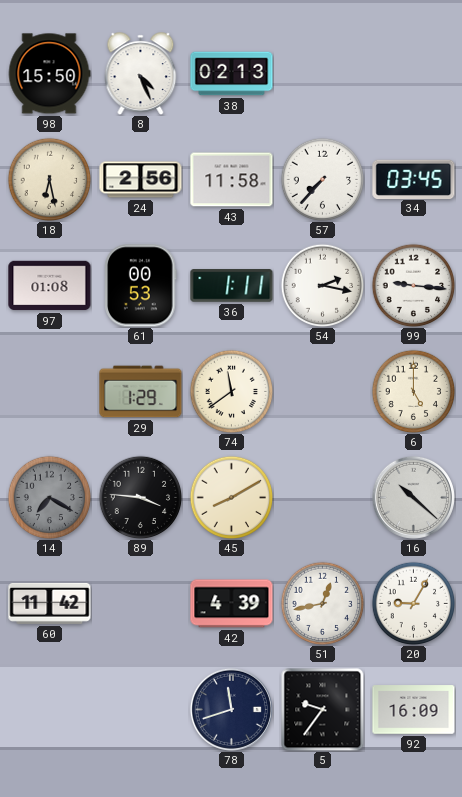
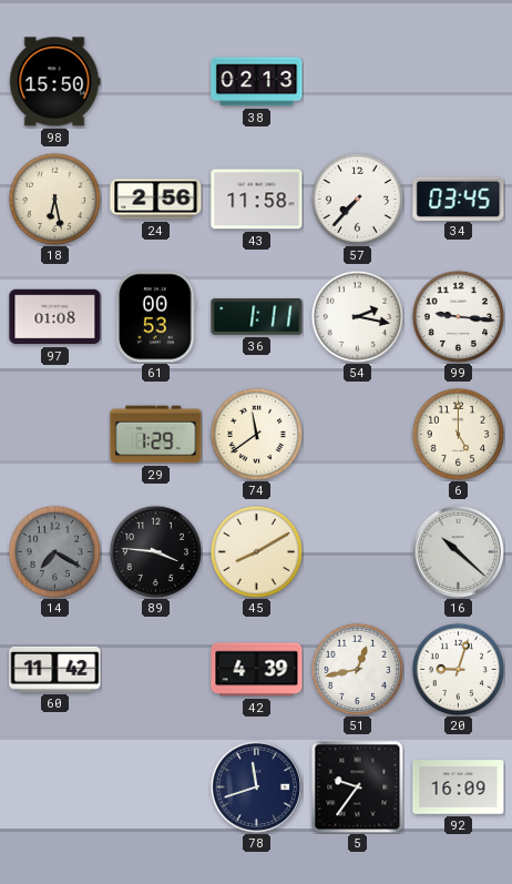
8: 4:26 -> none
20: 9:05 -> 9:03
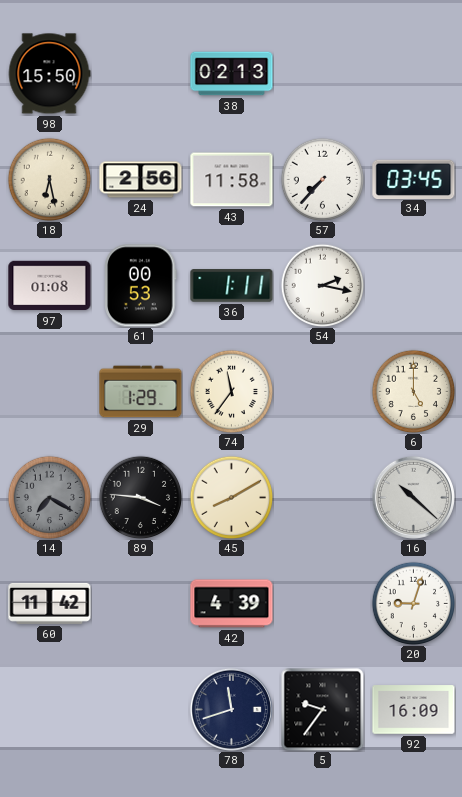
99: 9:16 -> none
74: 11:39 -> 11:36
51: 12:43 -> none
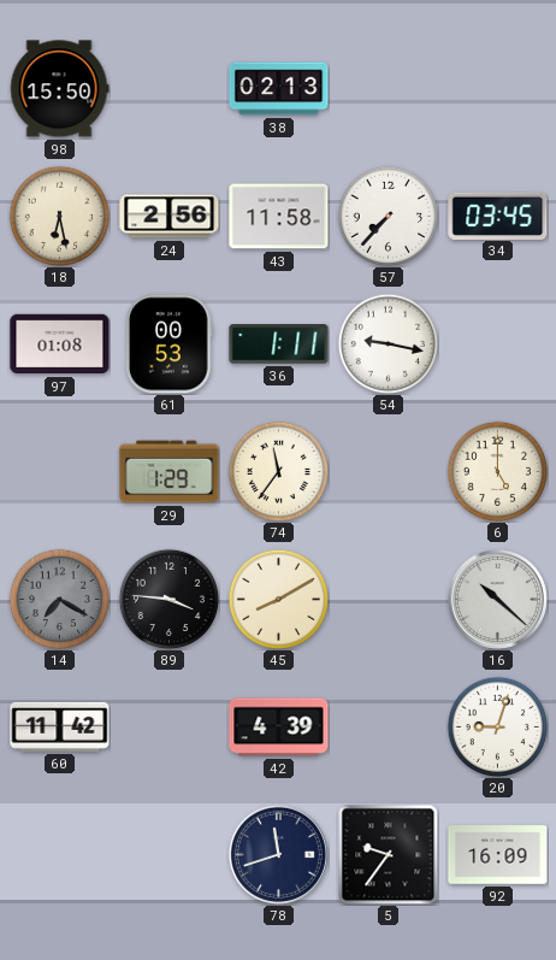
54: 2:17 -> 9:17
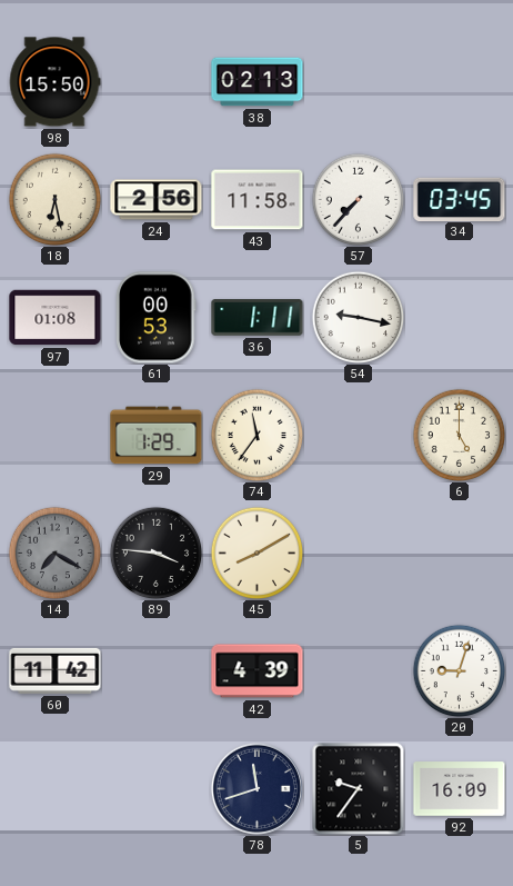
16: 10:22 -> none
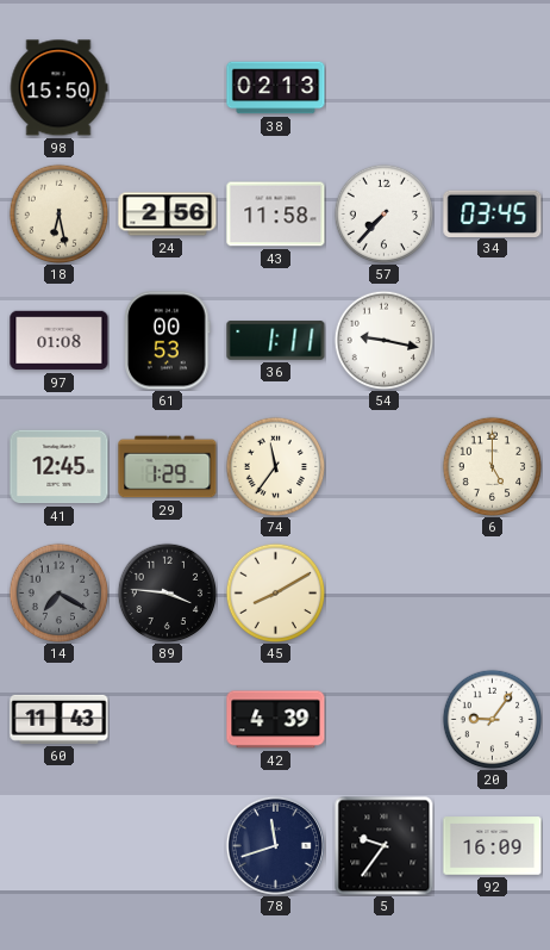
41: none -> 12:45
60: 11:42 -> 11:43
20: 9:03 -> 9:06
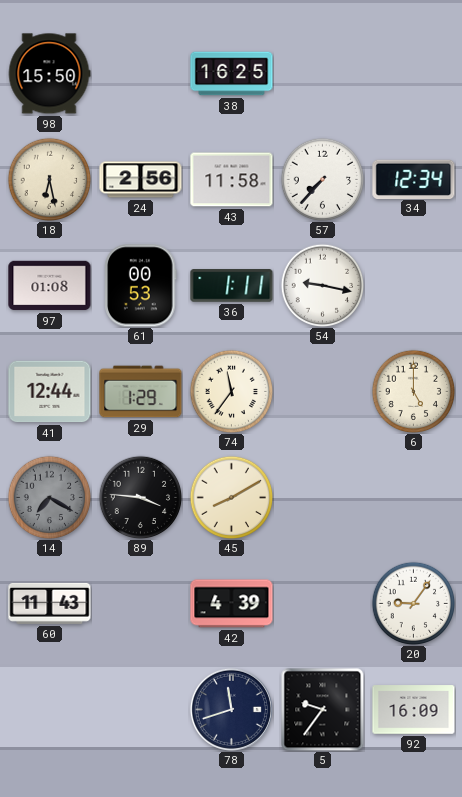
38: 02:13 -> 16:25
34: 03:45 -> 12:34
41: 12:45 -> 12:44
